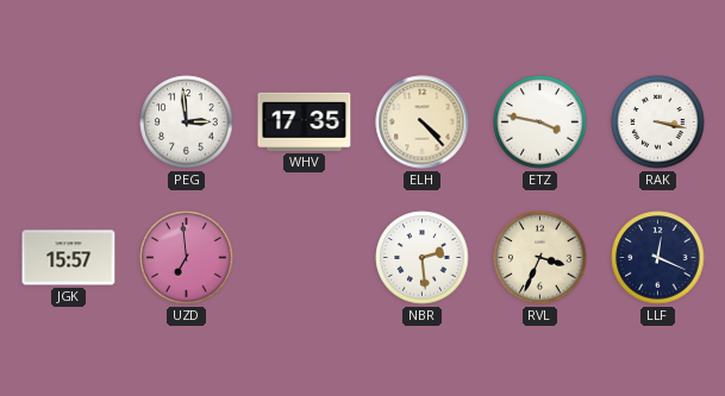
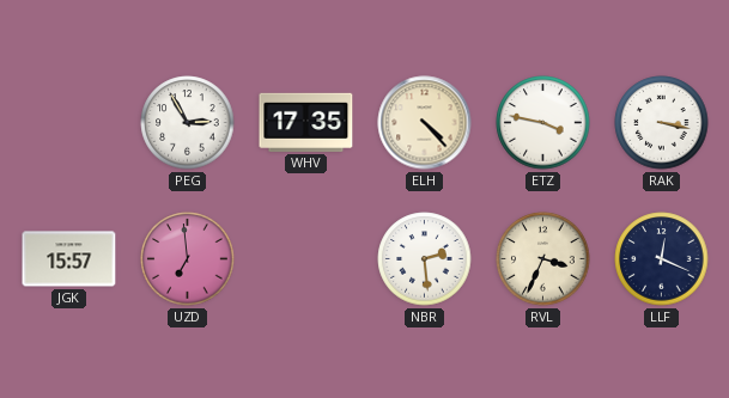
PEG: 2:59 -> 2:55
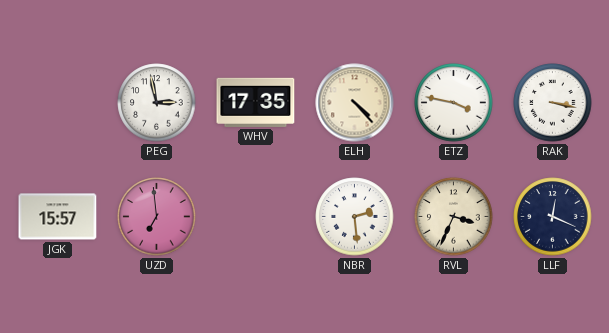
PEG: 2:55 -> 2:58
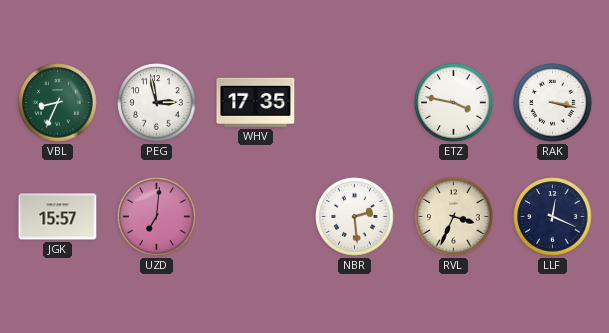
VBL: none -> 8:34
ELH: 4:23 -> none
UZD: 6:59 -> 7:01
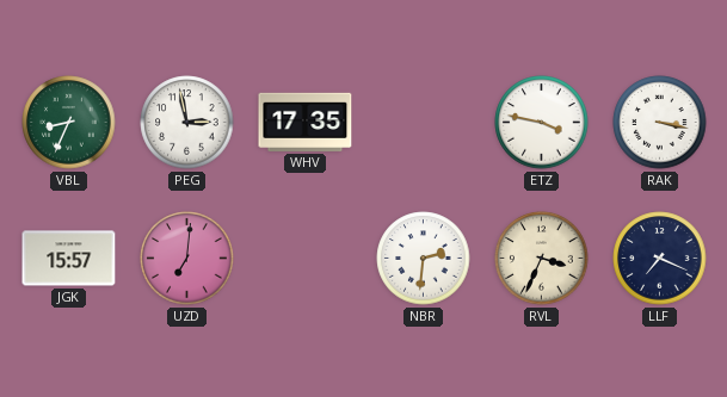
NBR: 2:29 -> 2:31
LLF: 12:19 -> 7:19
